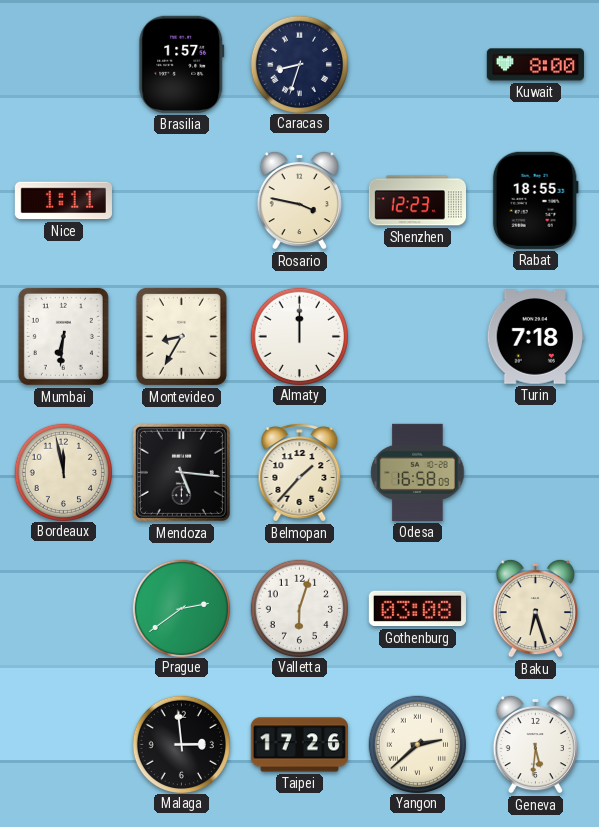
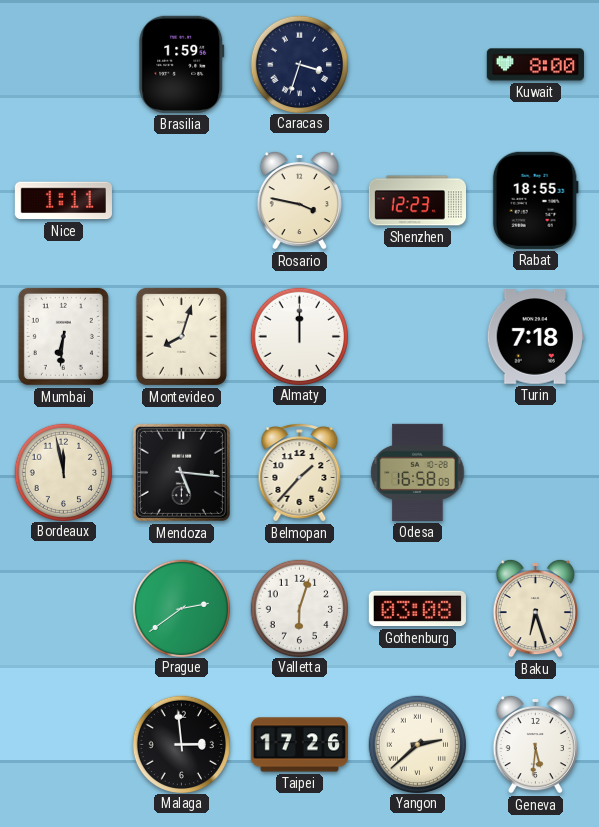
Brasilia: 1:57 -> 1:59
Caracas: 8:33 -> 3:33
Montevideo: 8:35 -> 8:03
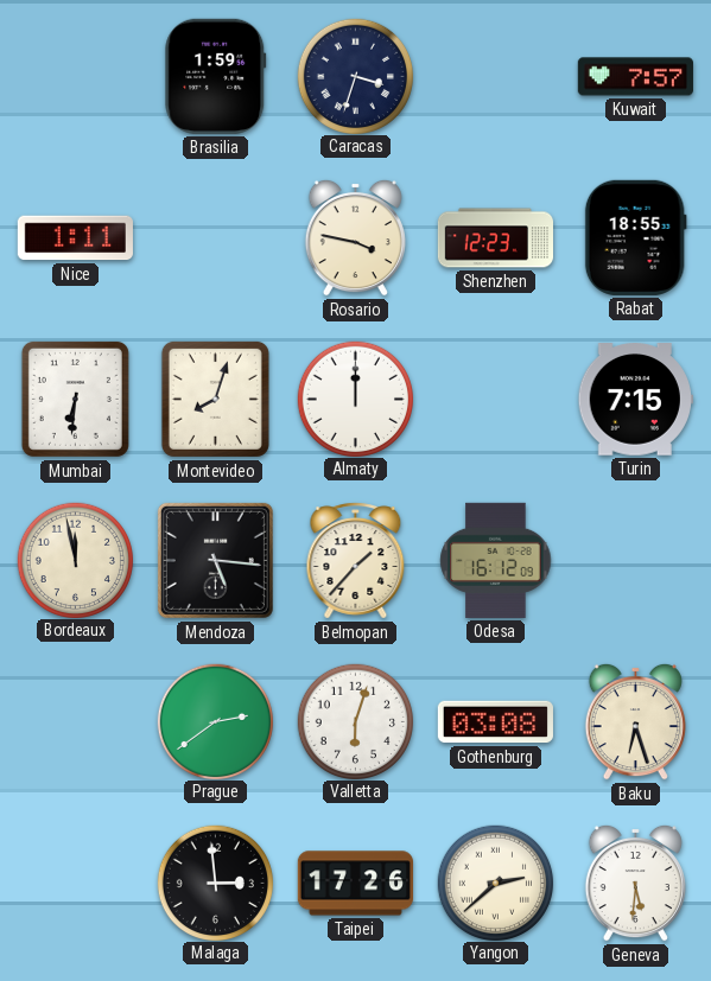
Kuwait: 8:00 -> 7:57
Turin: 7:18 -> 7:15
Odesa: 16:58 -> 16:12
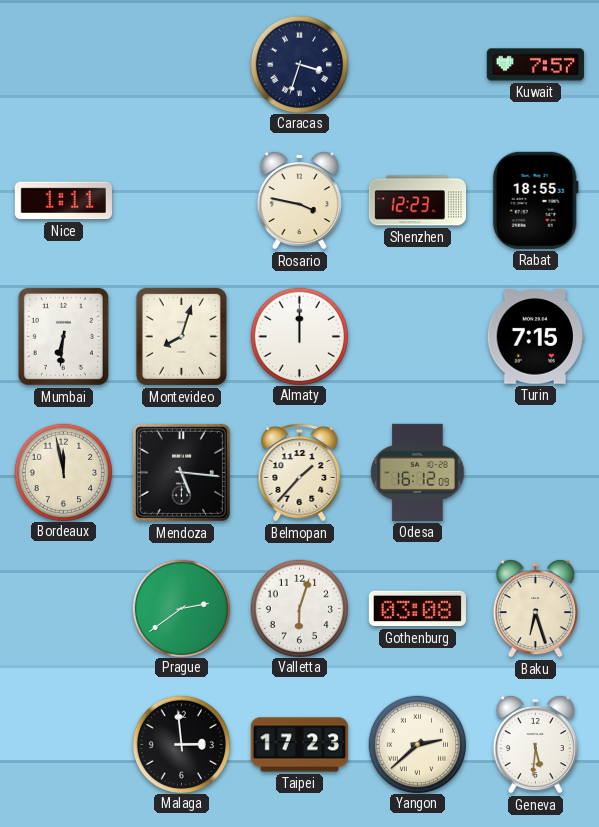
Brasilia: 1:59 -> none
Taipei: 17:26 -> 17:23
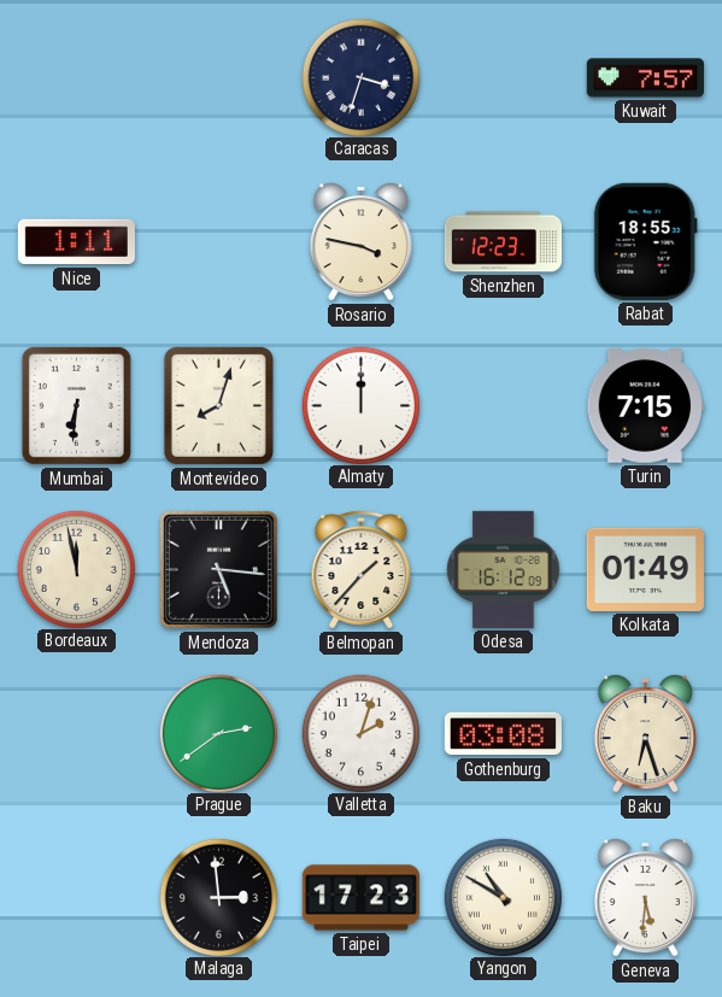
Kolkata: none -> 01:49
Valletta: 6:03 -> 2:03
Yangon: 2:38 -> 10:50
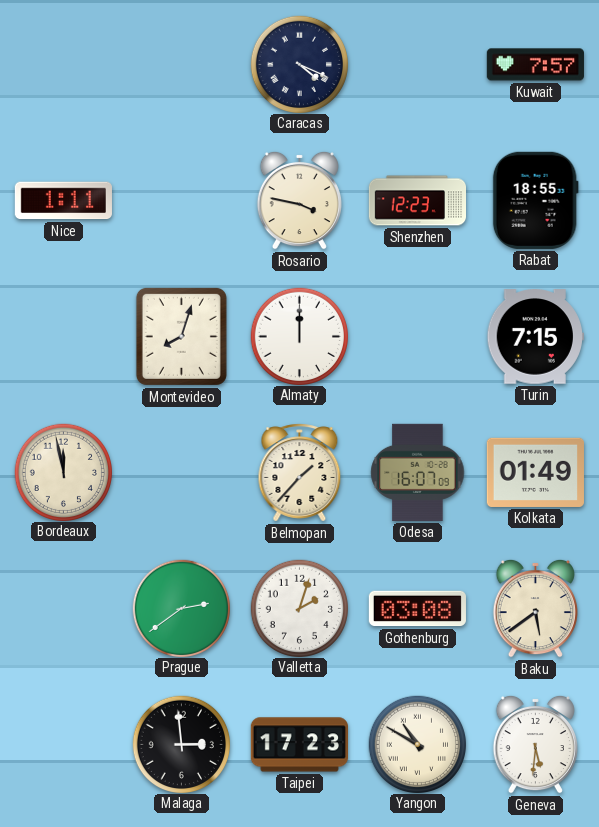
Caracas: 3:33 -> 4:19
Mumbai: 6:31 -> none
Mendoza: 5:16 -> none
Odesa: 16:12 -> 16:07
Baku: 6:27 -> 5:39
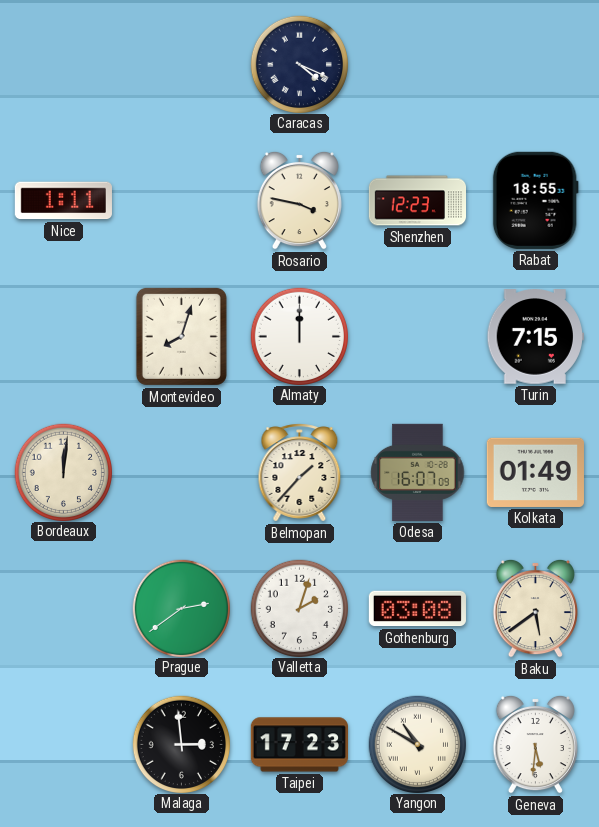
Kuwait: 7:57 -> none
Bordeaux: 11:58 -> 12:01
